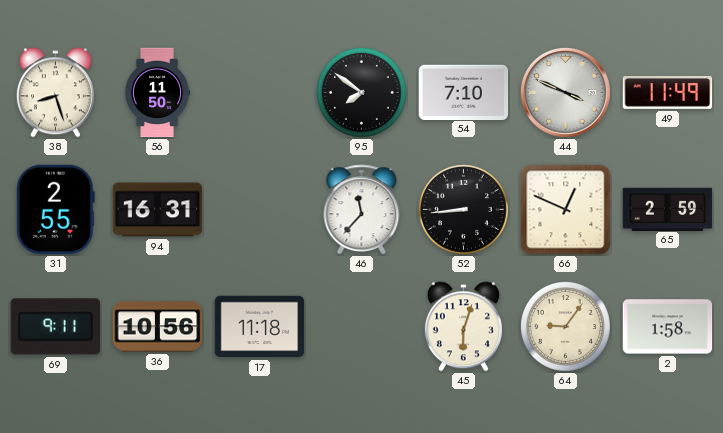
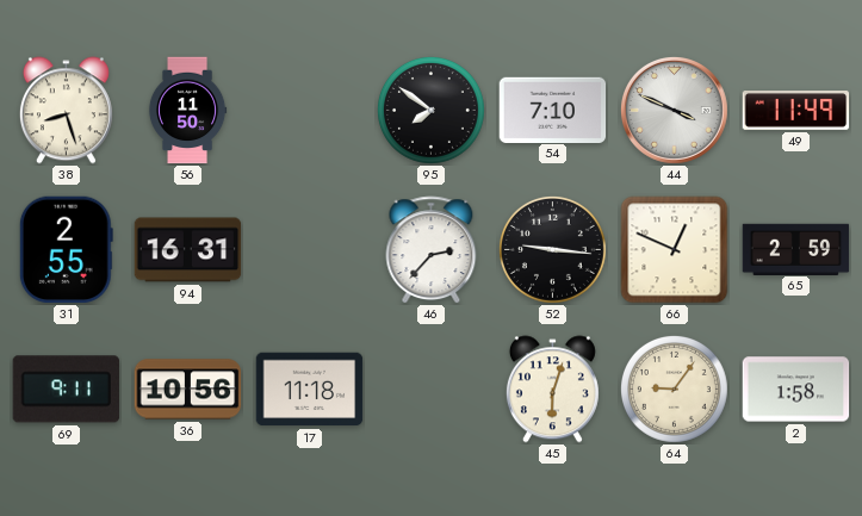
46: 11:37 -> 2:37
52: 8:44 -> 9:16
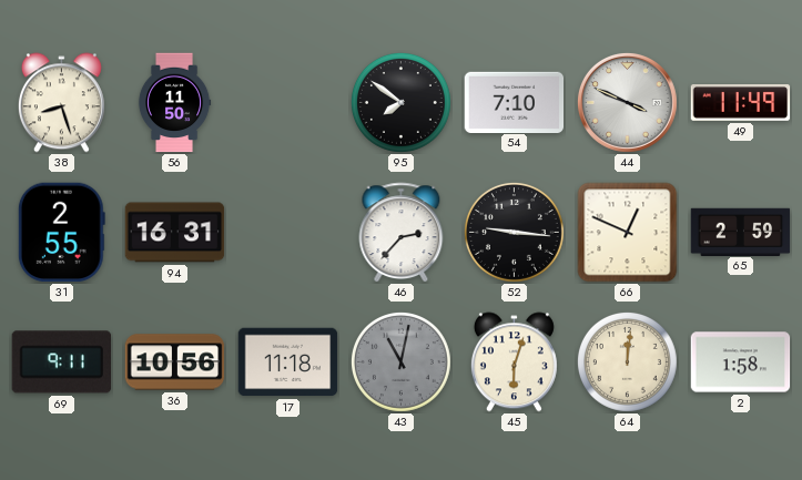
43: none -> 11:02
64: 9:06 -> 12:01
